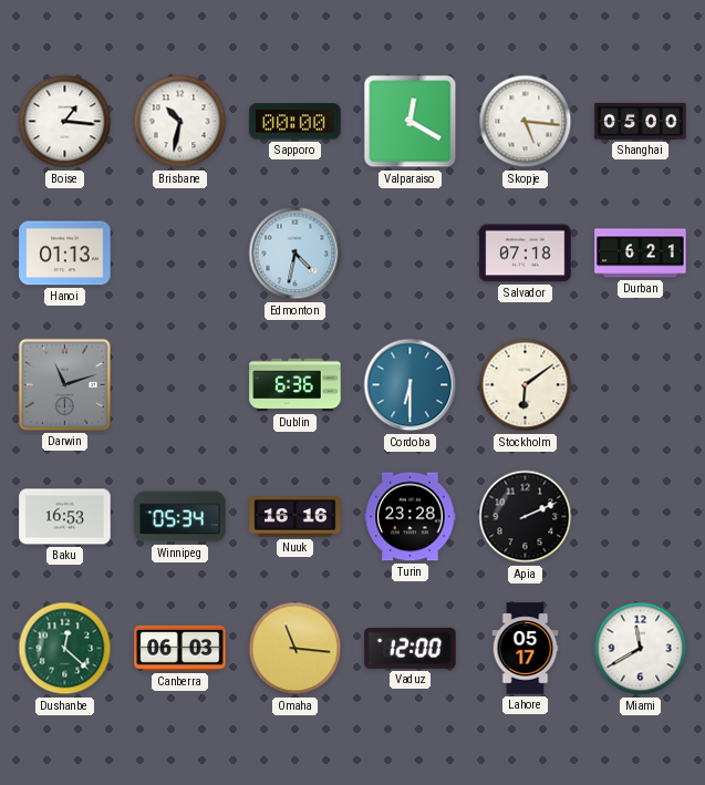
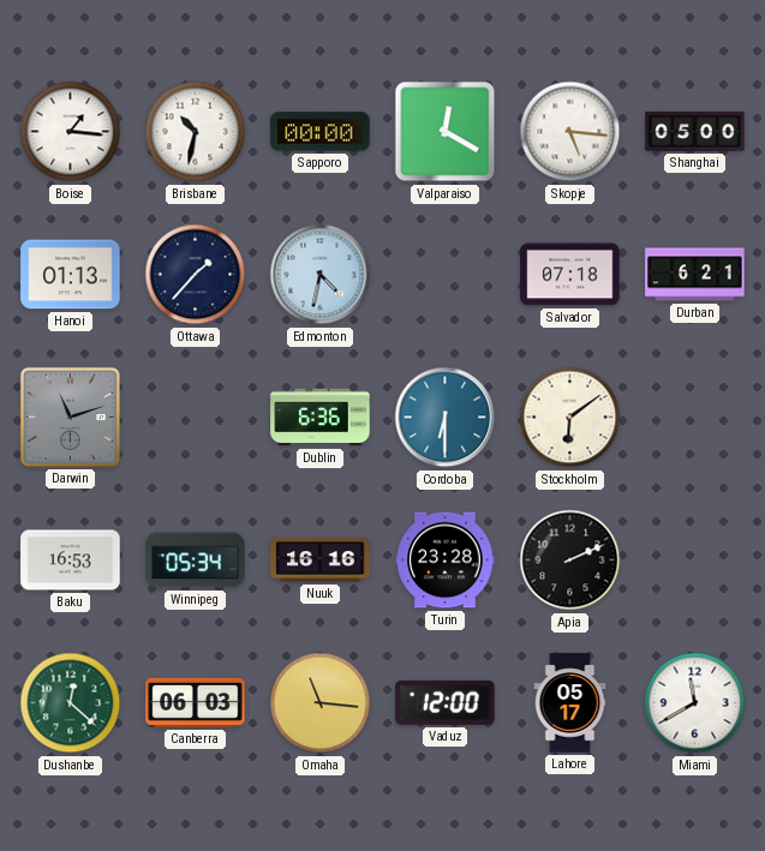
Ottawa: none -> 1:37
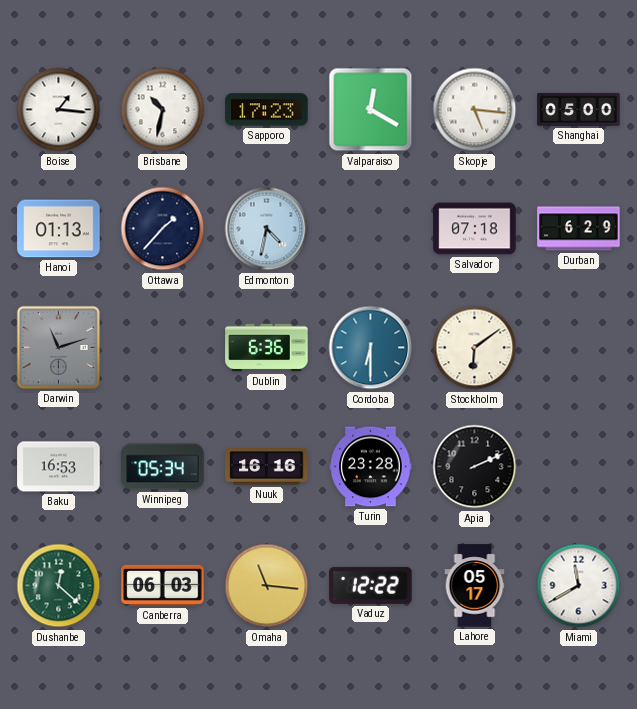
Sapporo: 00:00 -> 17:23
Durban: 6:21 -> 6:29
Vaduz: 12:00 -> 12:22
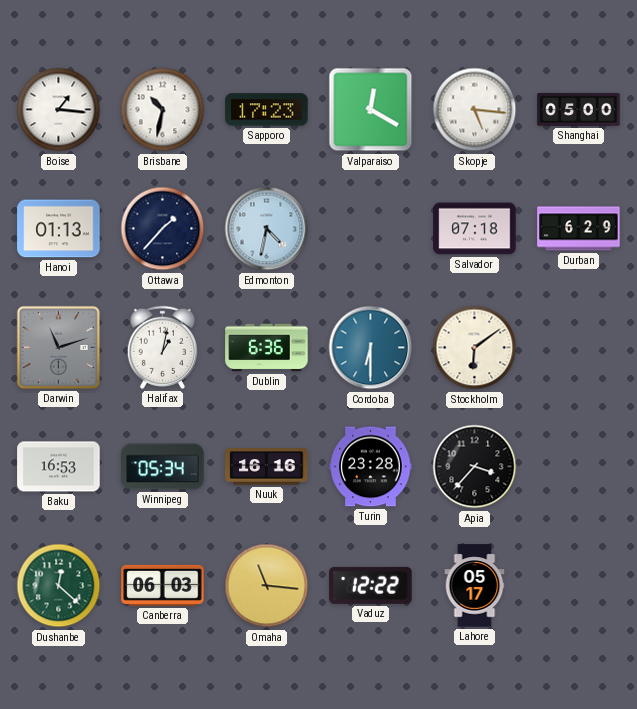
Halifax: none -> 1:02
Apia: 2:11 -> 3:37
Miami: 11:40 -> none
